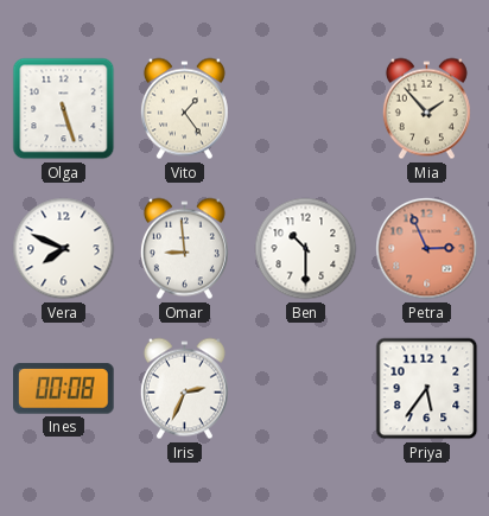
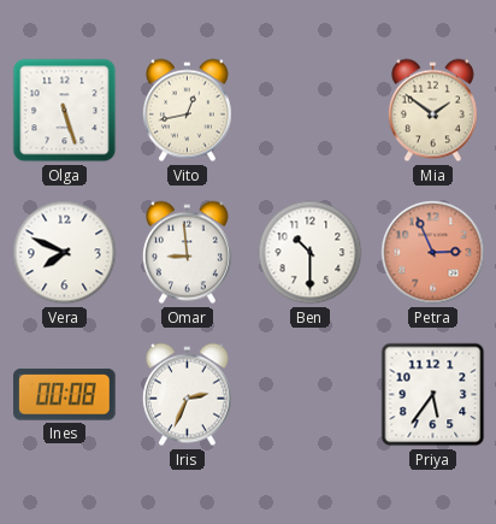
Vito: 1:24 -> 12:43
Mia: 1:53 -> 1:51
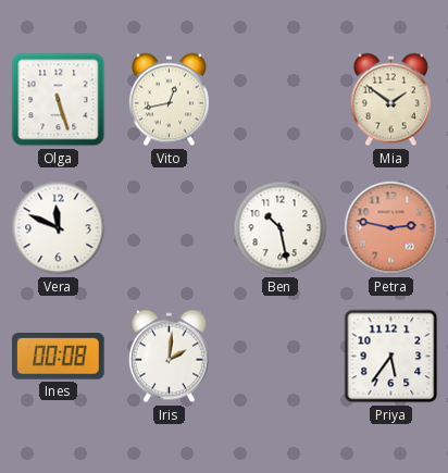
Vera: 7:49 -> 11:49
Omar: 8:59 -> none
Ben: 10:30 -> 10:28
Petra: 2:56 -> 2:47
Iris: 2:34 -> 2:01
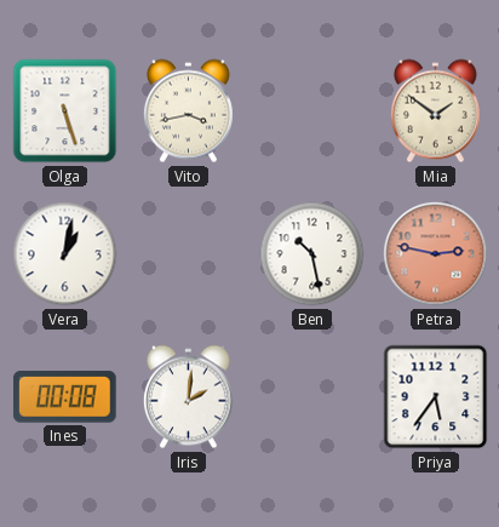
Vito: 12:43 -> 3:43
Vera: 11:49 -> 1:02
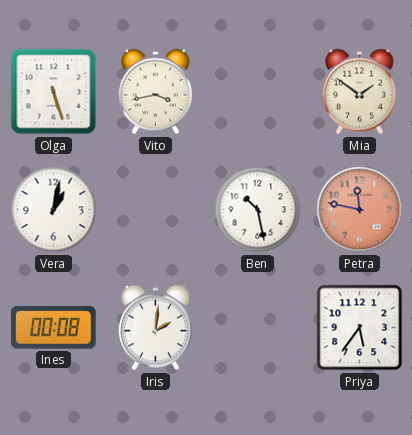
Petra: 2:47 -> 11:47
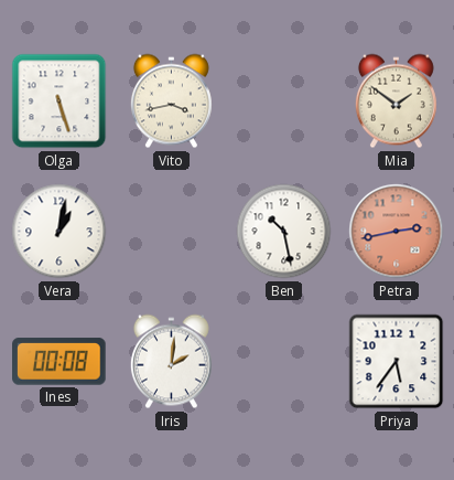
Petra: 11:47 -> 2:43
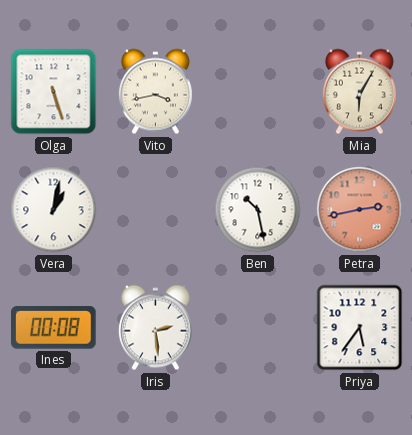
Mia: 1:51 -> 6:05
Iris: 2:01 -> 2:29
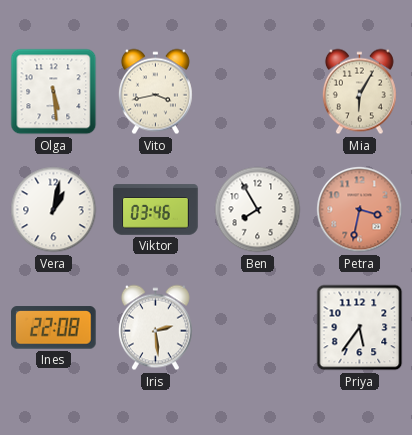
Olga: 5:27 -> 5:29
Viktor: none -> 03:46
Ben: 10:28 -> 7:55
Petra: 2:43 -> 3:32
Ines: 00:08 -> 22:08
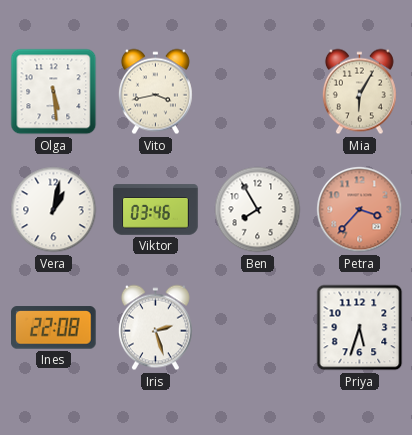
Petra: 3:32 -> 3:37
Iris: 2:29 -> 2:27
Priya: 5:36 -> 5:33
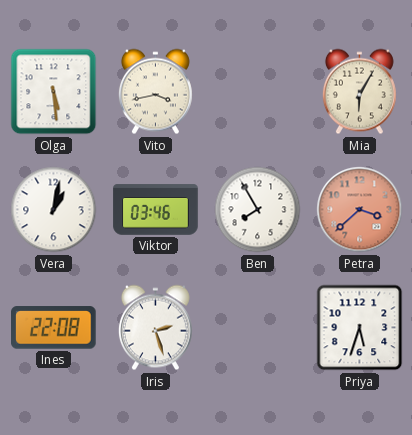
Petra: 3:37 -> 3:38
